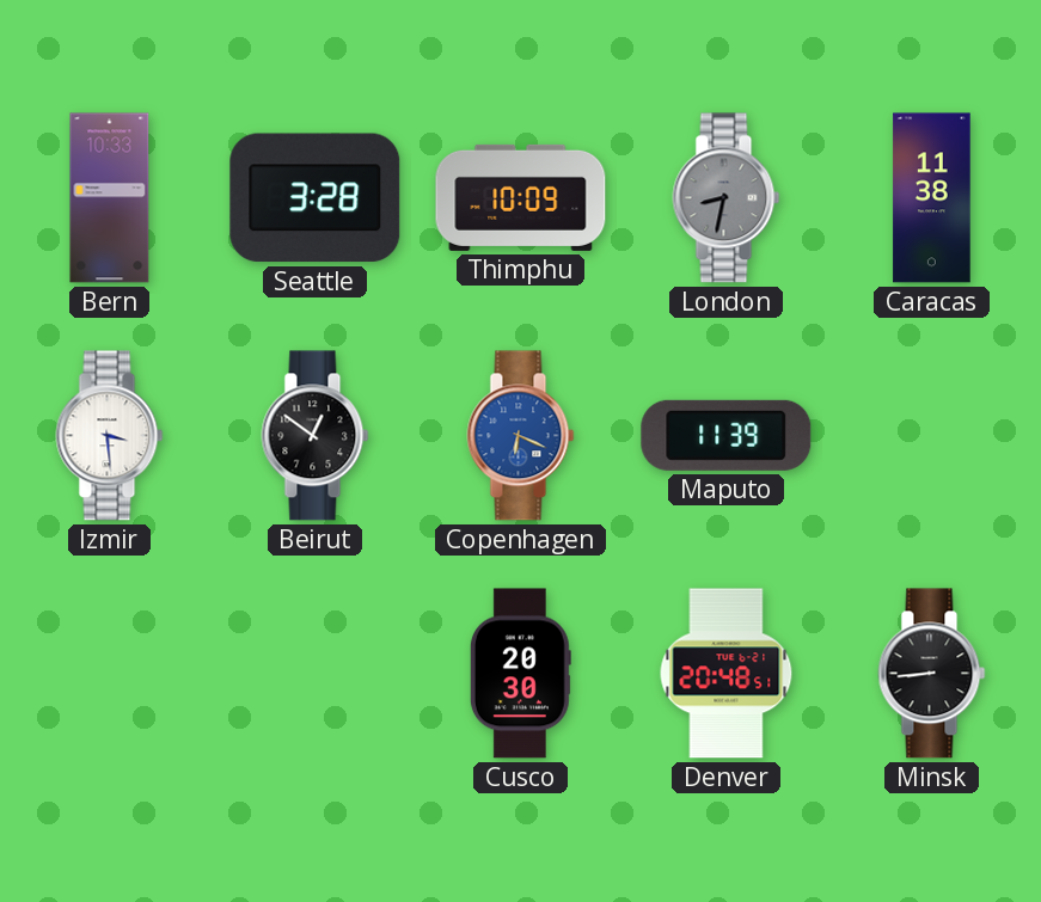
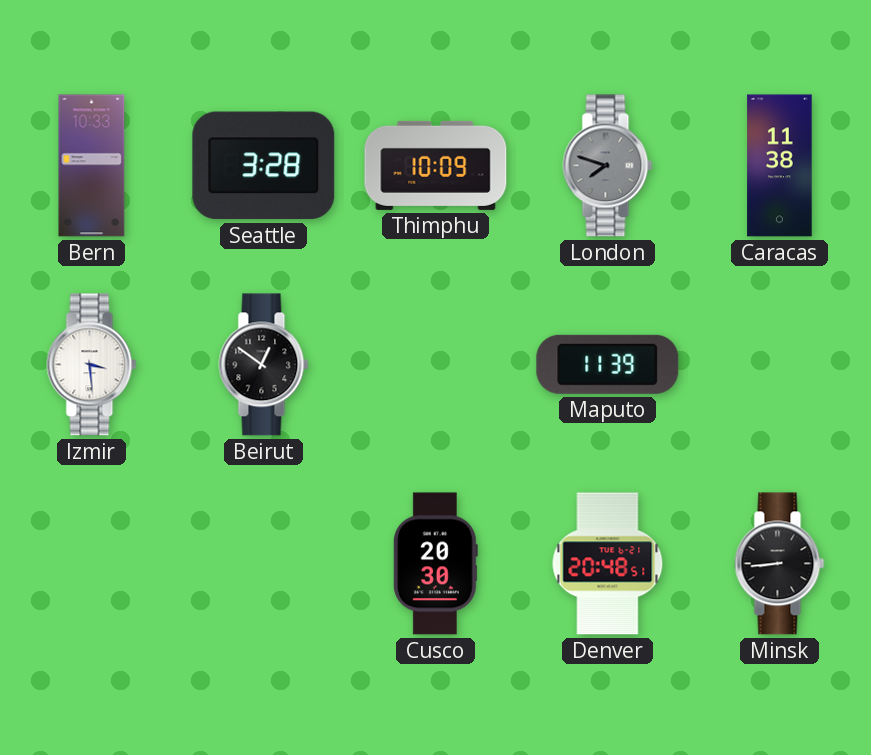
London: 8:32 -> 7:48
Copenhagen: 6:19 -> none
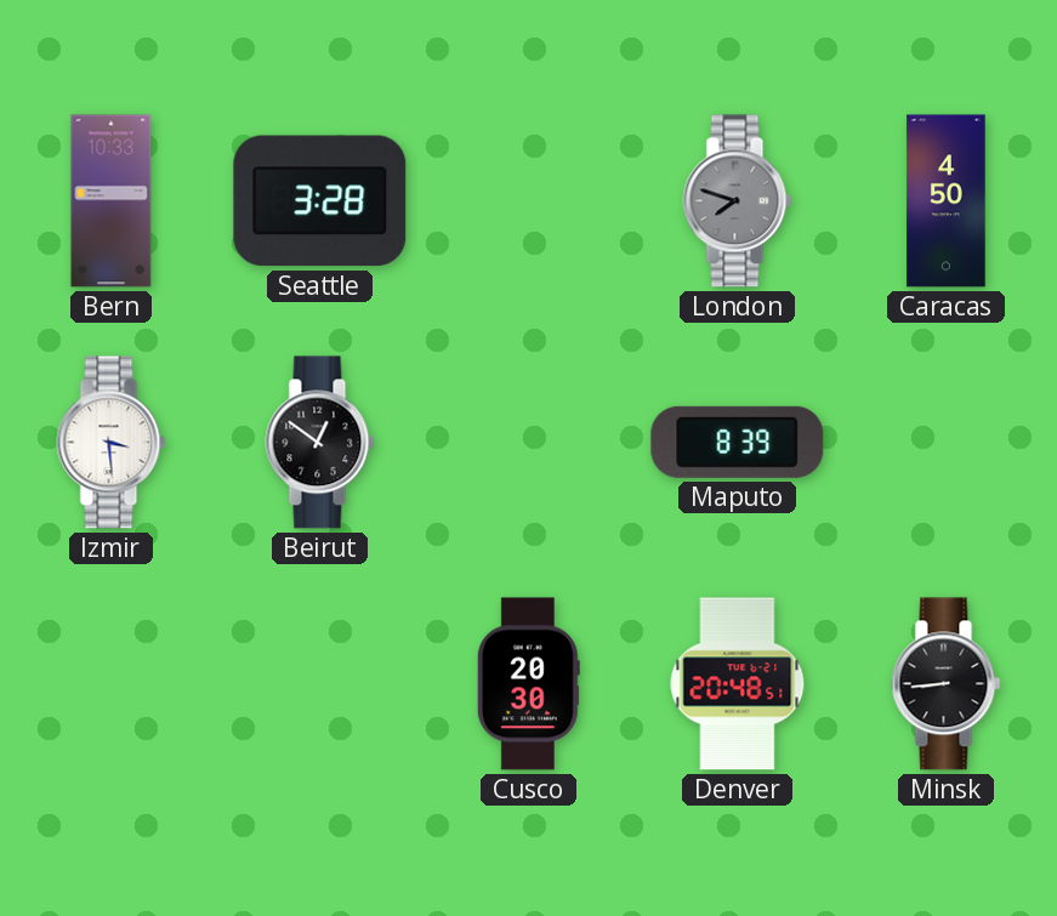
Thimphu: 10:09 -> none
Caracas: 11:38 -> 4:50
Maputo: 11:39 -> 8:39
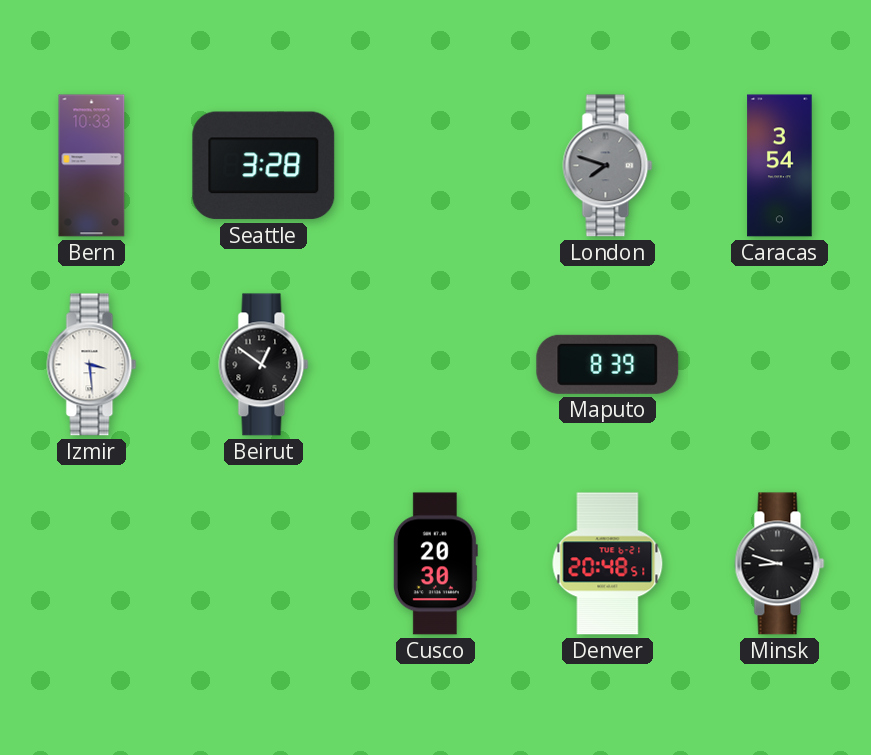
Caracas: 4:50 -> 3:54
Minsk: 8:44 -> 8:48
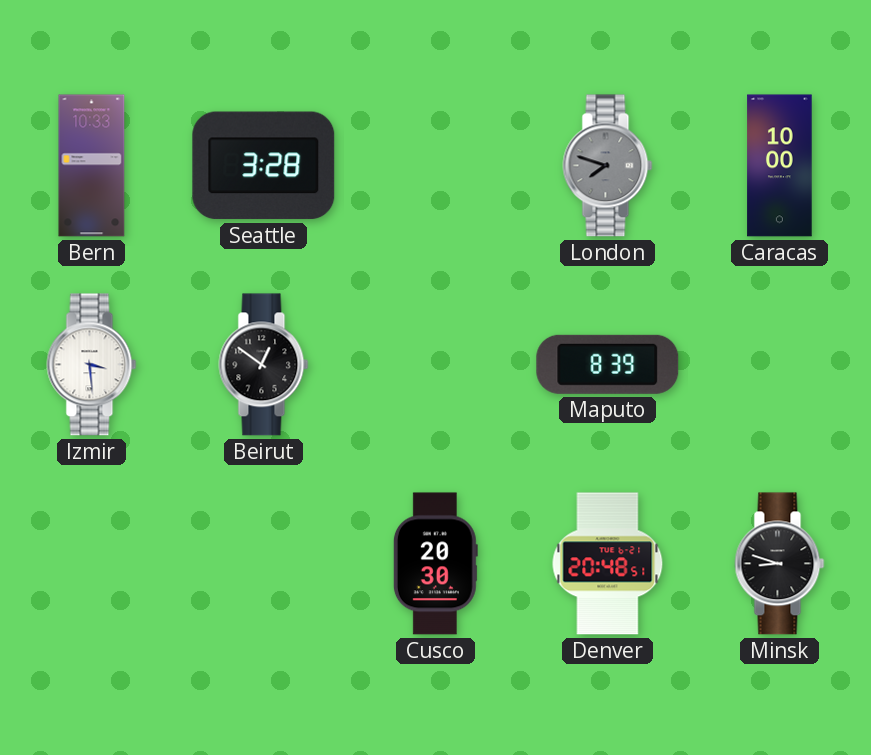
Caracas: 3:54 -> 10:00
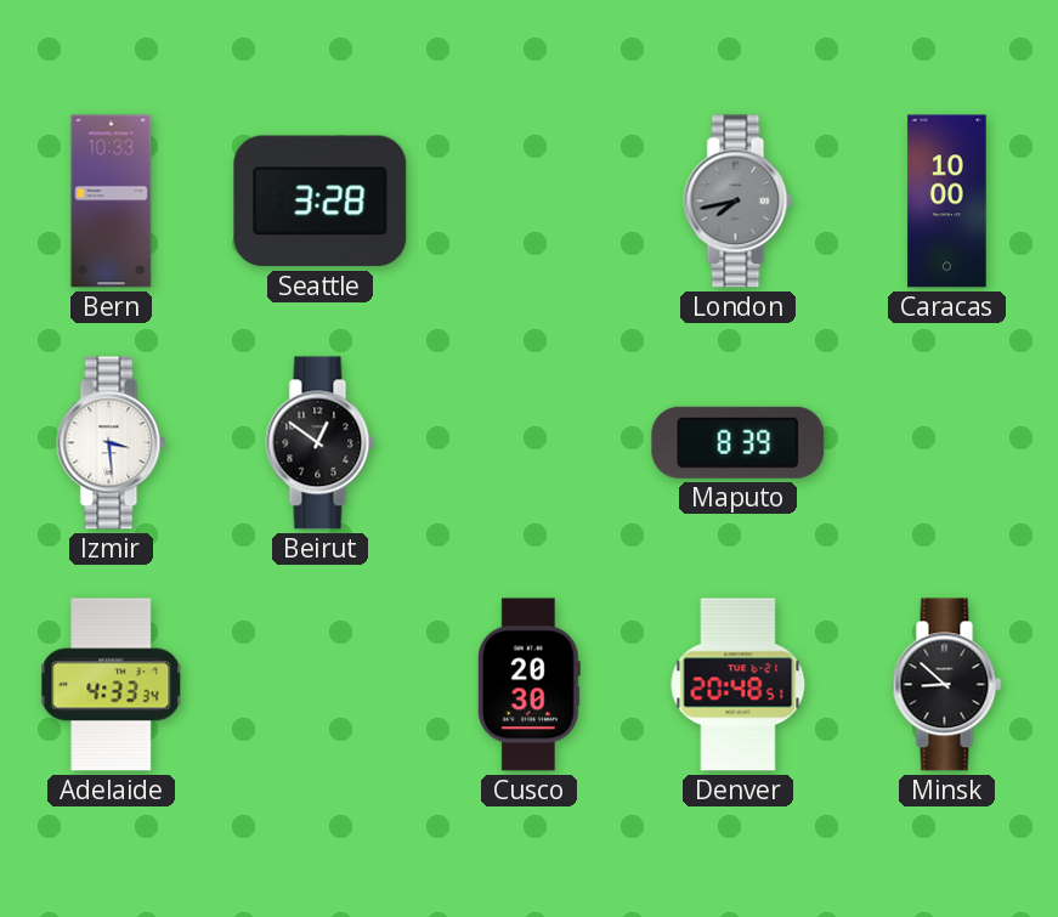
London: 7:48 -> 7:43
Adelaide: none -> 4:33
Minsk: 8:48 -> 8:52
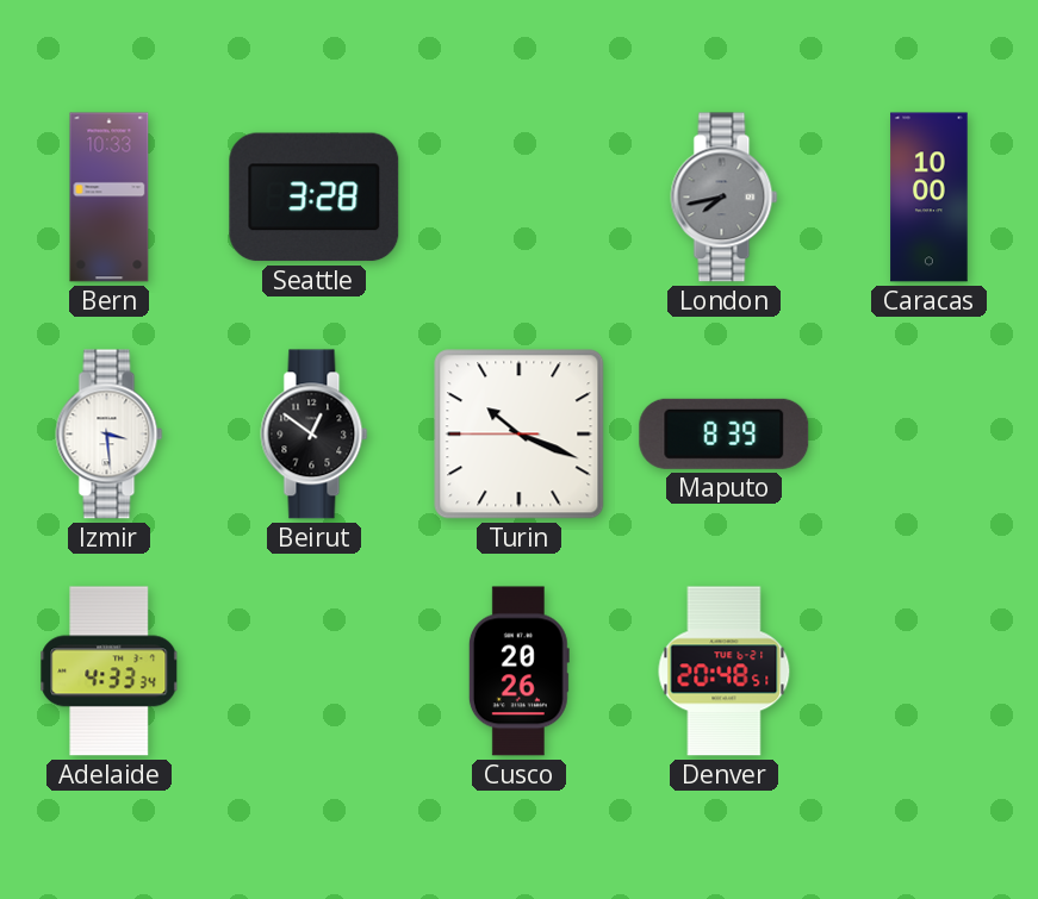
Turin: none -> 10:18
Cusco: 20:30 -> 20:26
Minsk: 8:52 -> none
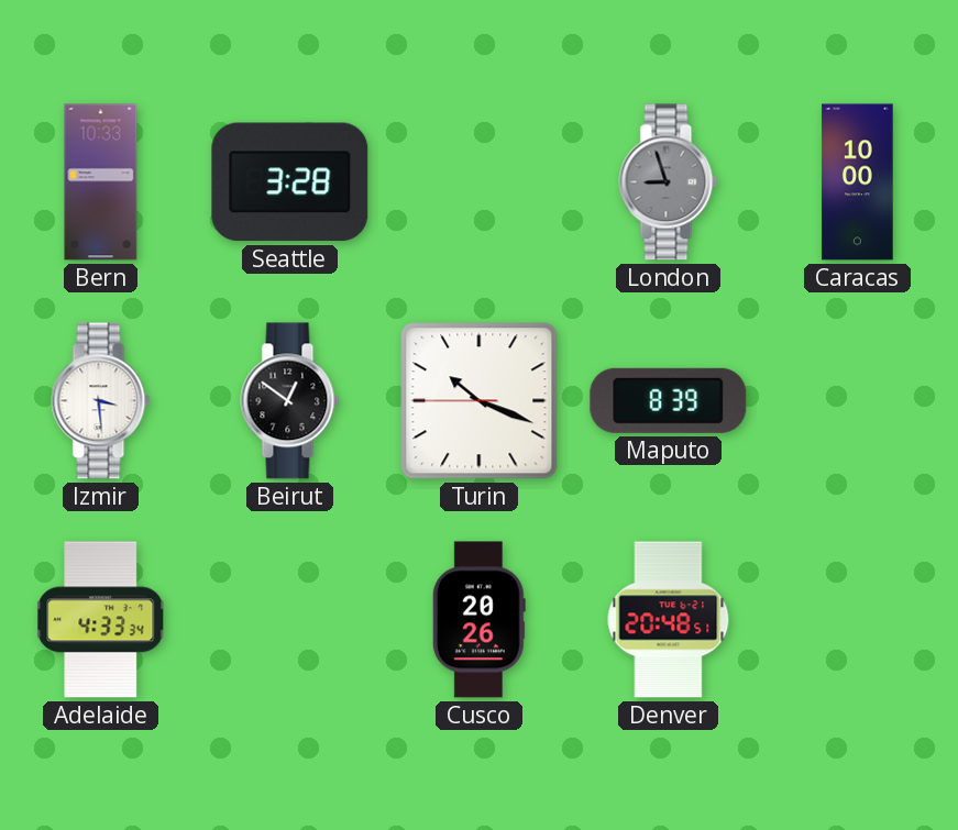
London: 7:43 -> 8:57
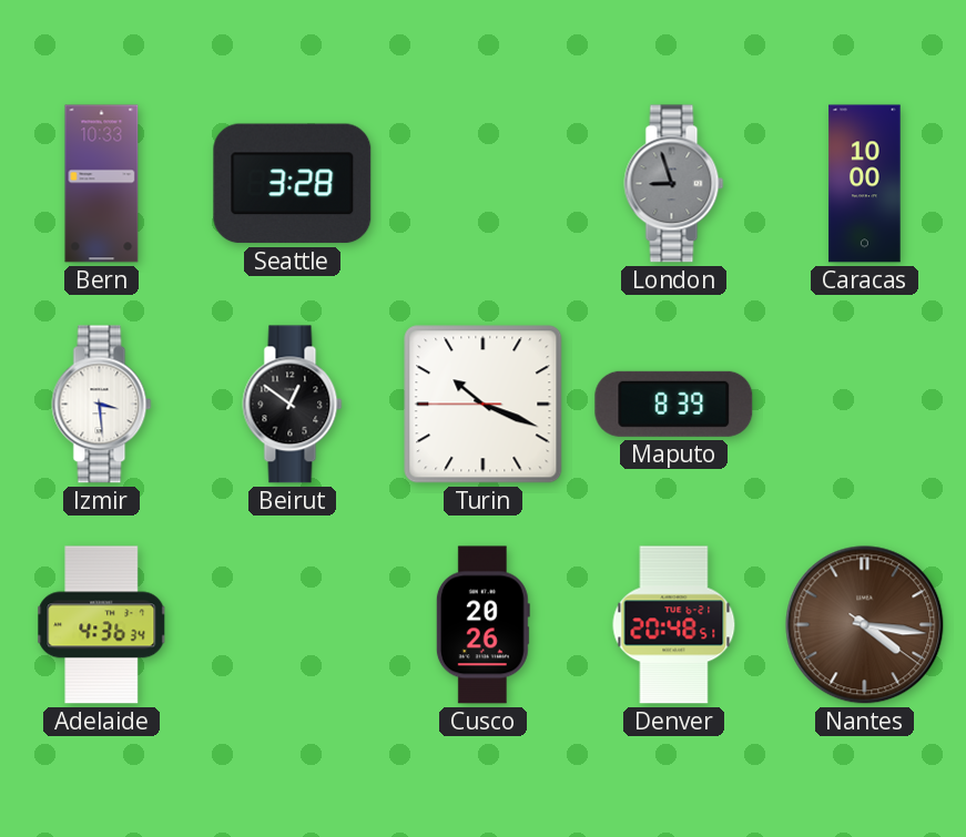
Adelaide: 4:33 -> 4:36
Nantes: none -> 4:16
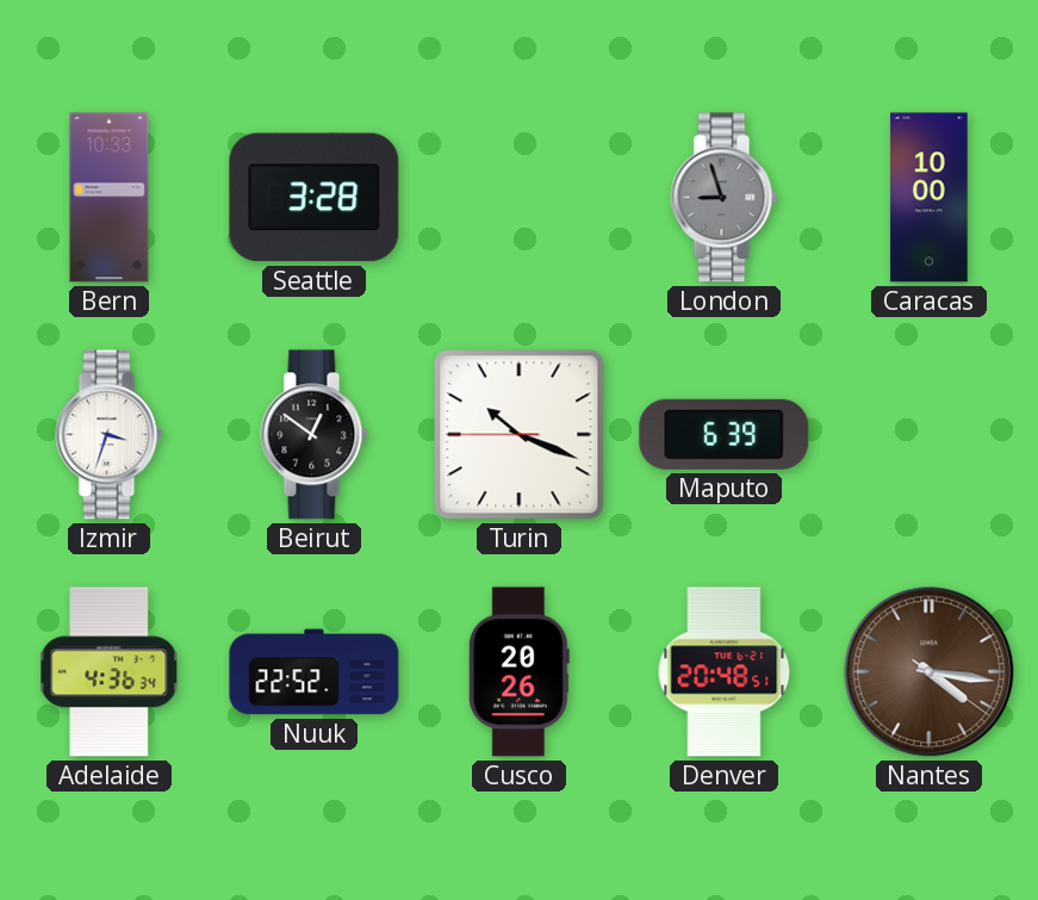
Izmir: 3:29 -> 3:33
Maputo: 8:39 -> 6:39
Nuuk: none -> 22:52
